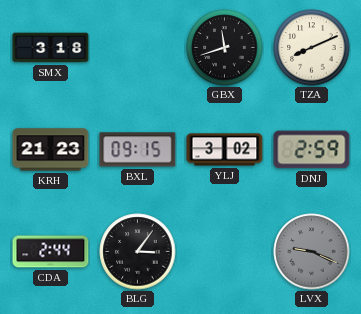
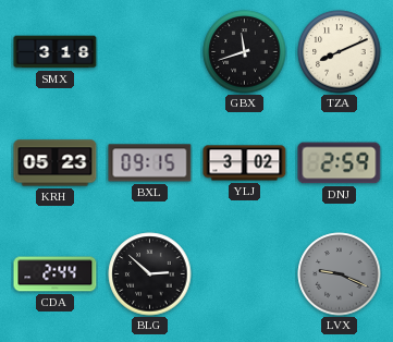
KRH: 21:23 -> 05:23
BLG: 3:06 -> 2:52
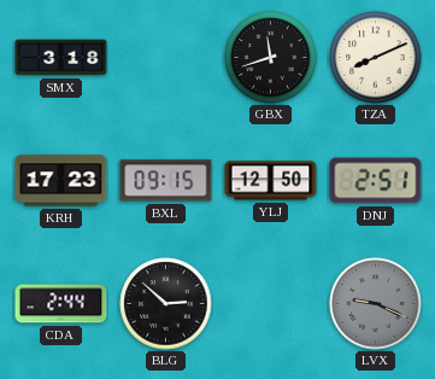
KRH: 05:23 -> 17:23
YLJ: 3:02 -> 12:50
DNJ: 2:59 -> 2:51
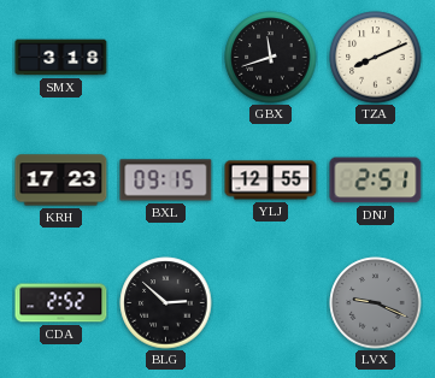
YLJ: 12:50 -> 12:55
CDA: 2:44 -> 2:52
